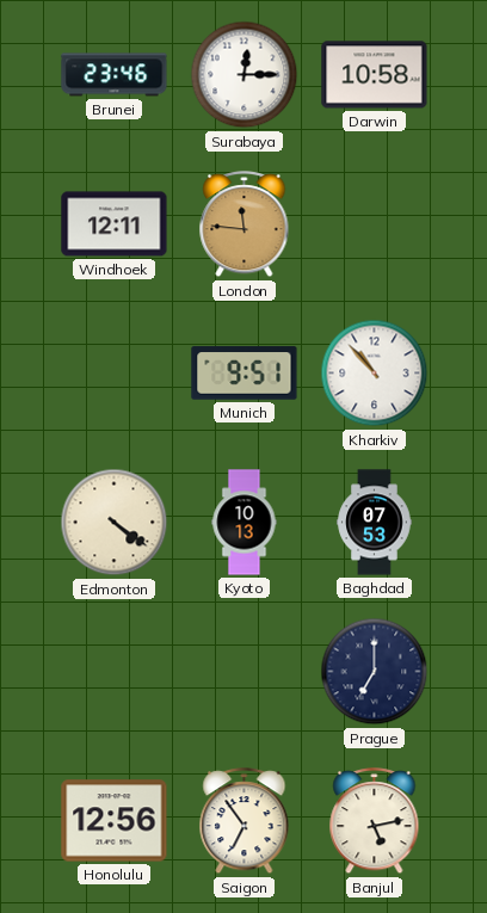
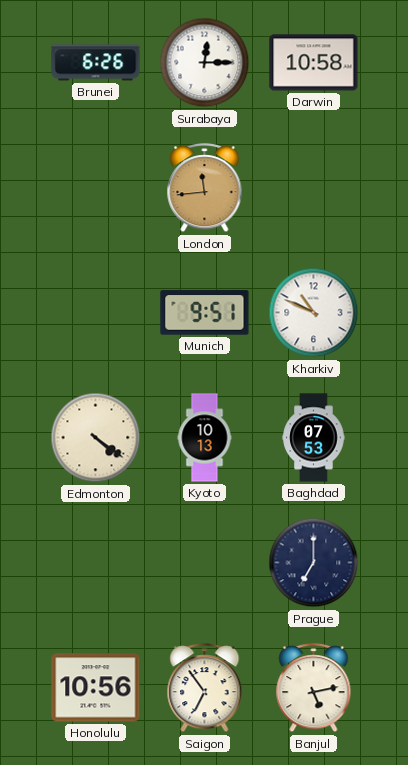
Brunei: 23:46 -> 6:26
Windhoek: 12:11 -> none
London: 11:46 -> 11:44
Kharkiv: 10:53 -> 10:49
Honolulu: 12:56 -> 10:56
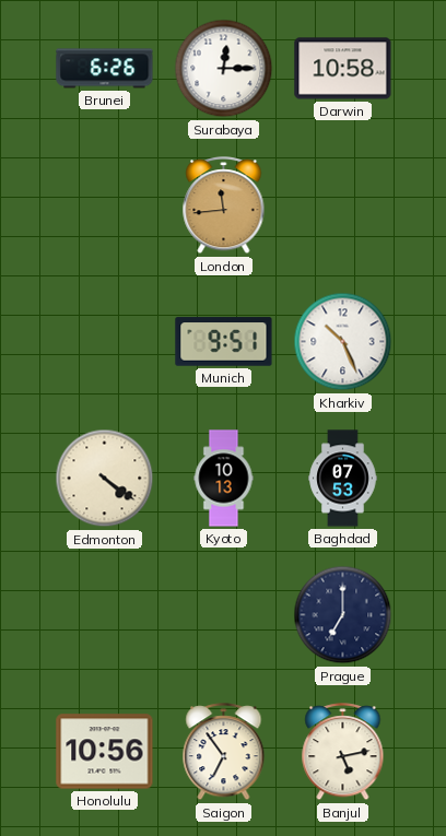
Kharkiv: 10:49 -> 10:26
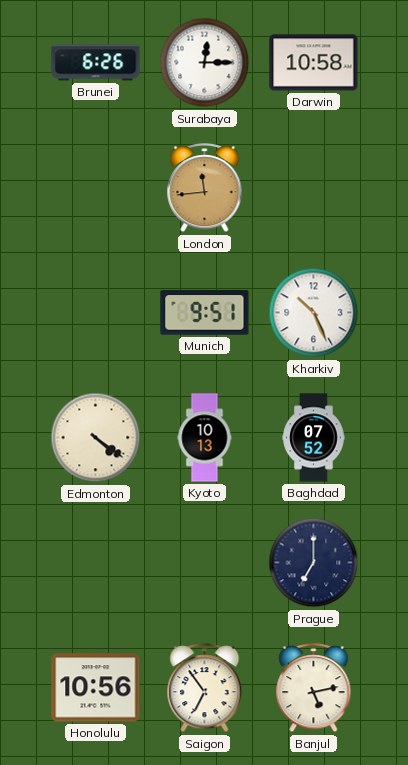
Baghdad: 07:53 -> 07:52
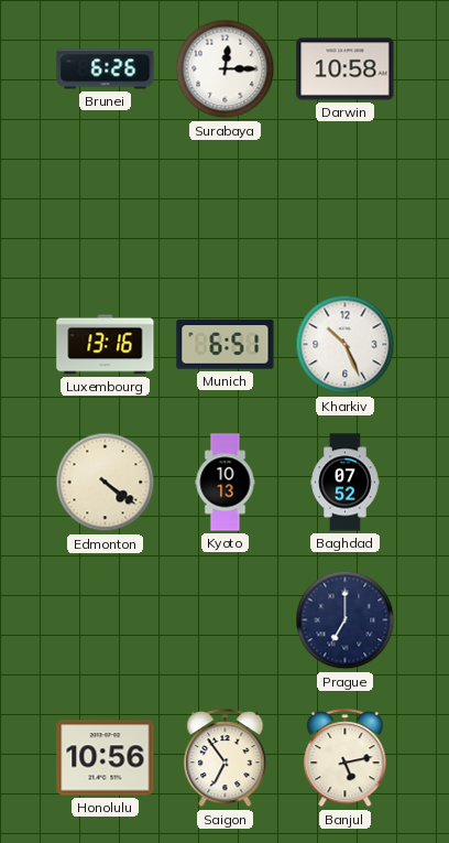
London: 11:44 -> none
Luxembourg: none -> 13:16
Munich: 9:51 -> 6:51
